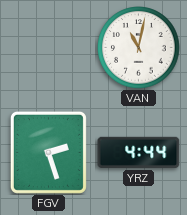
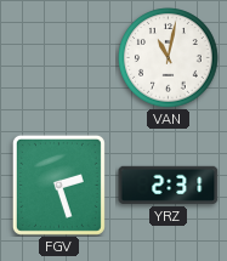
YRZ: 4:44 -> 2:31
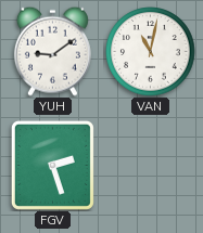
YUH: none -> 9:09
YRZ: 2:31 -> none
